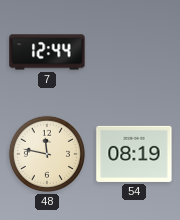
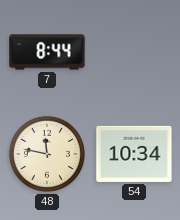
7: 12:44 -> 8:44
54: 08:19 -> 10:34
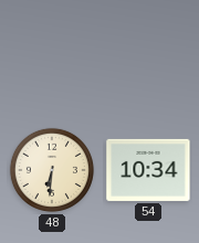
7: 8:44 -> none
48: 11:47 -> 6:31
